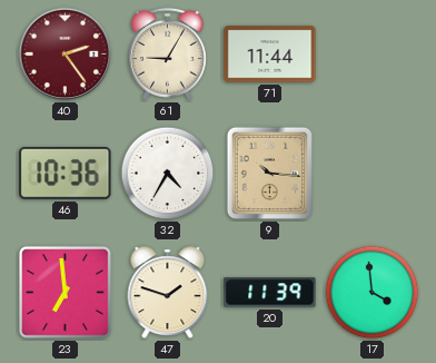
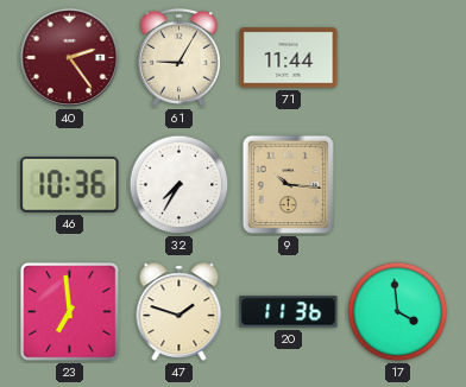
32: 4:35 -> 7:35
20: 11:39 -> 11:36
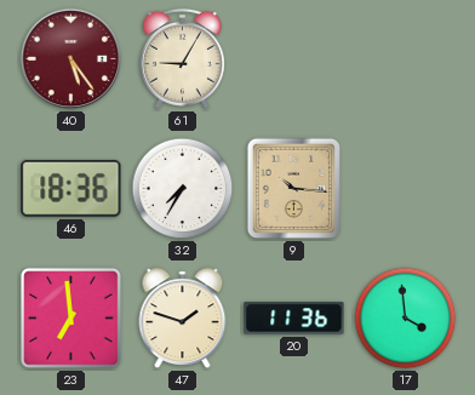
40: 2:24 -> 5:24
71: 11:44 -> none
46: 10:36 -> 18:36
